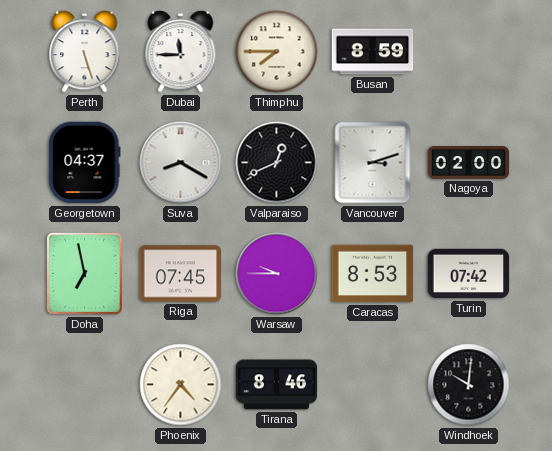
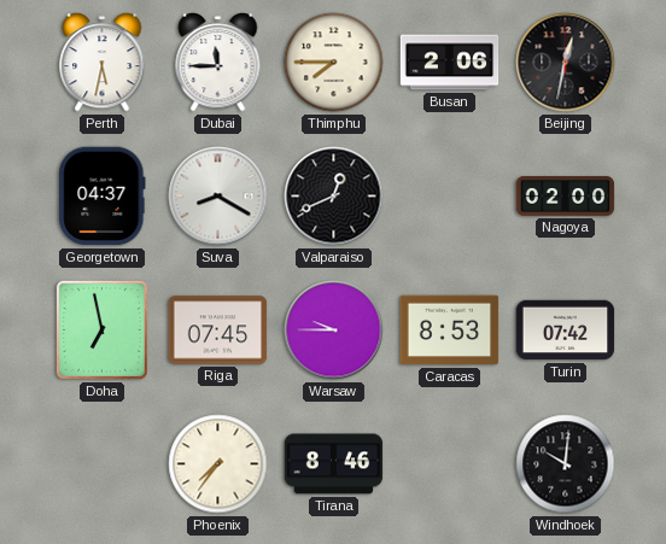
Perth: 5:27 -> 5:32
Busan: 8:59 -> 2:06
Beijing: none -> 12:32
Vancouver: 3:12 -> none
Phoenix: 4:36 -> 7:36
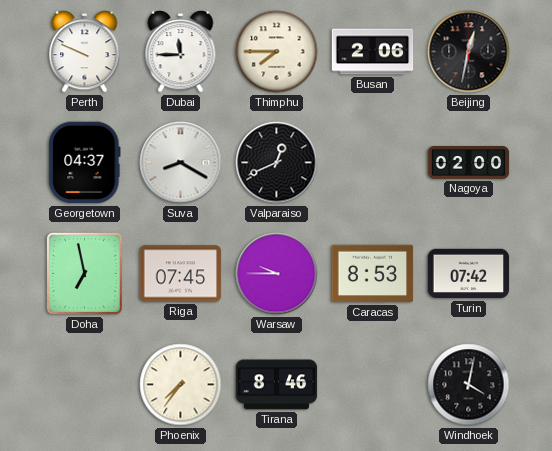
Perth: 5:32 -> 9:49
Windhoek: 10:01 -> 4:02
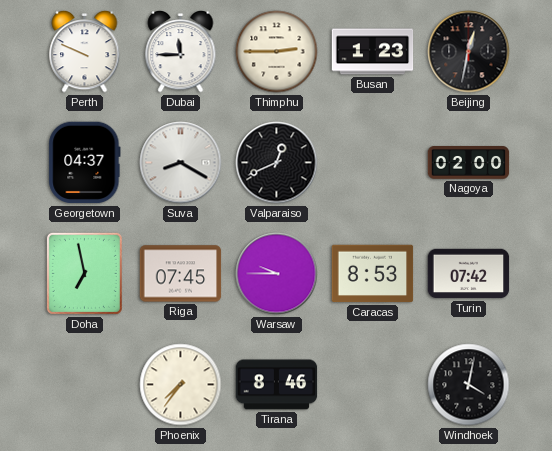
Thimphu: 7:45 -> 2:45
Busan: 2:06 -> 1:23
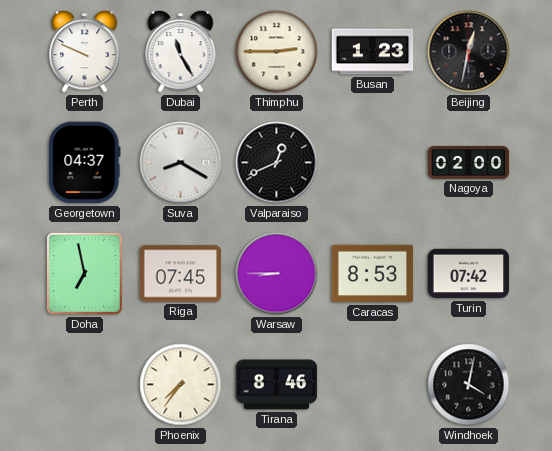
Dubai: 11:45 -> 11:25
Warsaw: 9:45 -> 8:45
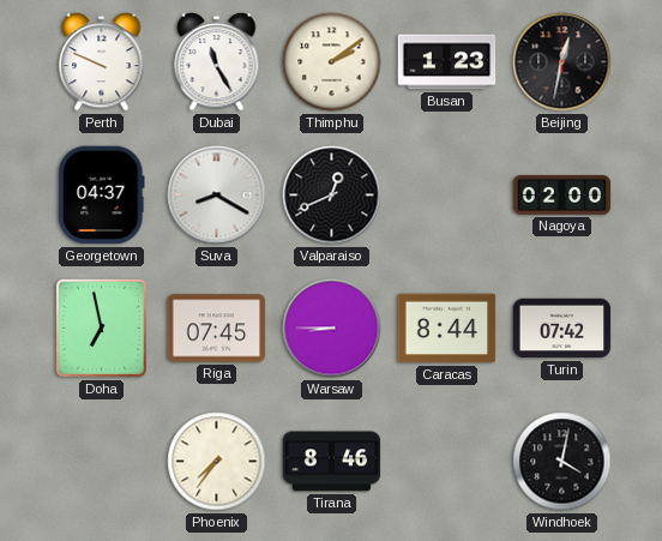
Thimphu: 2:45 -> 2:09
Caracas: 8:53 -> 8:44
